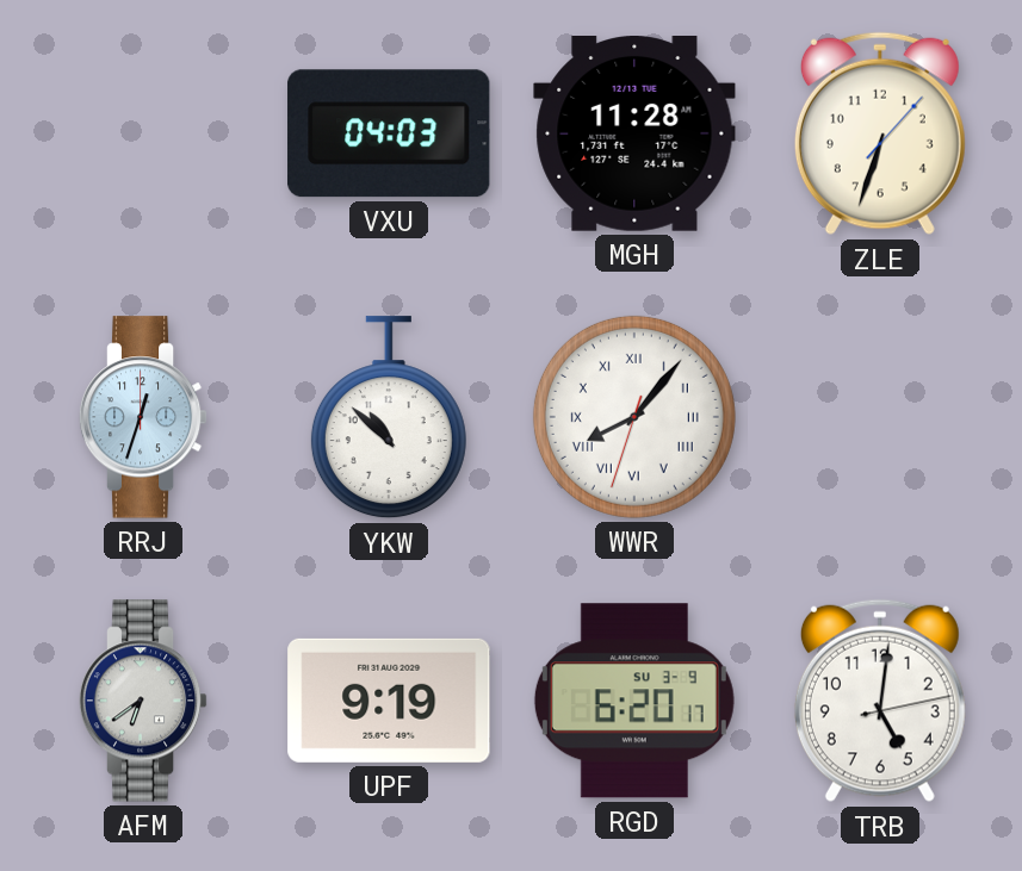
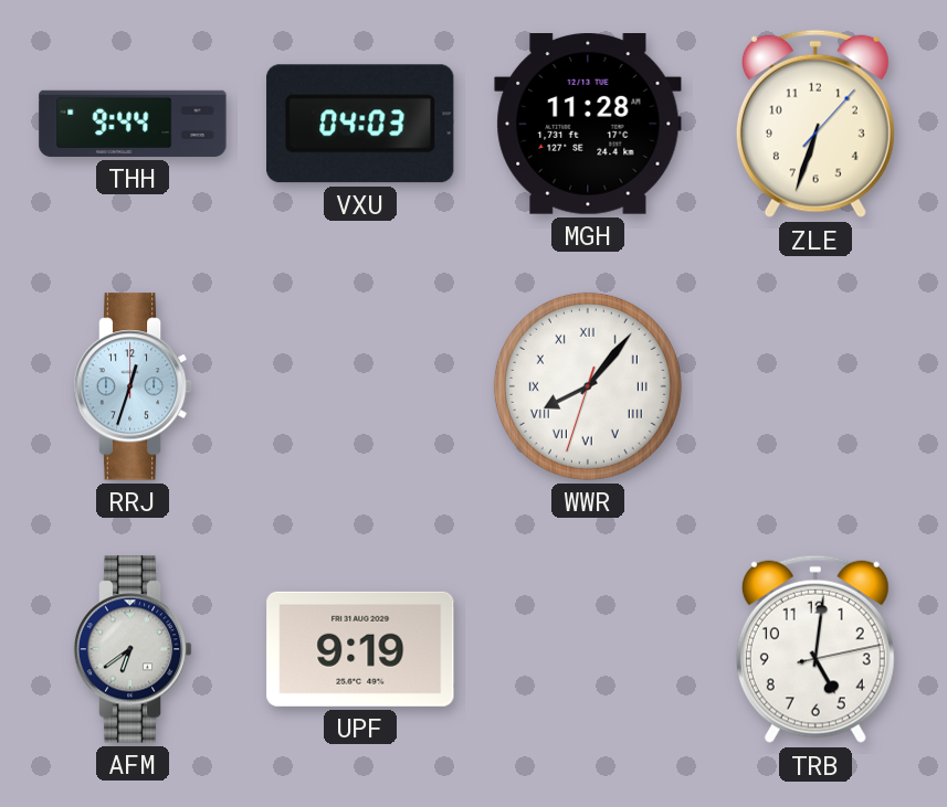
THH: none -> 9:44
YKW: 10:52 -> none
RGD: 6:20 -> none
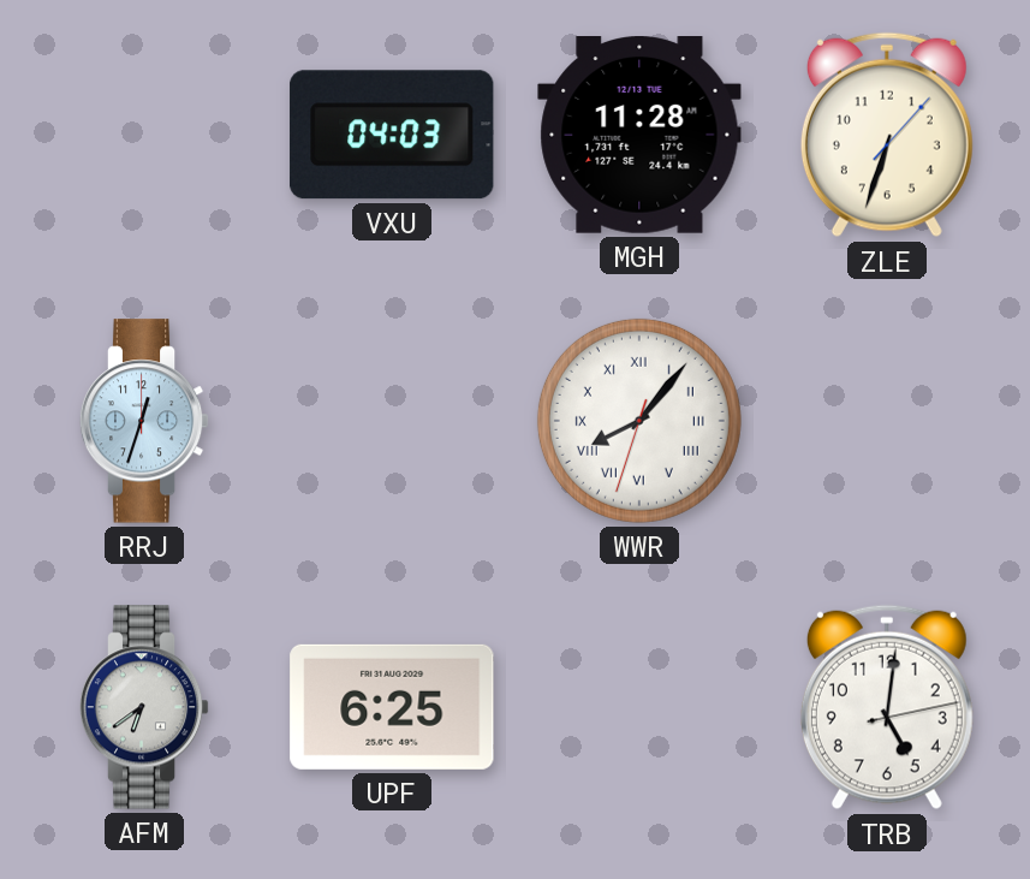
THH: 9:44 -> none
UPF: 9:19 -> 6:25
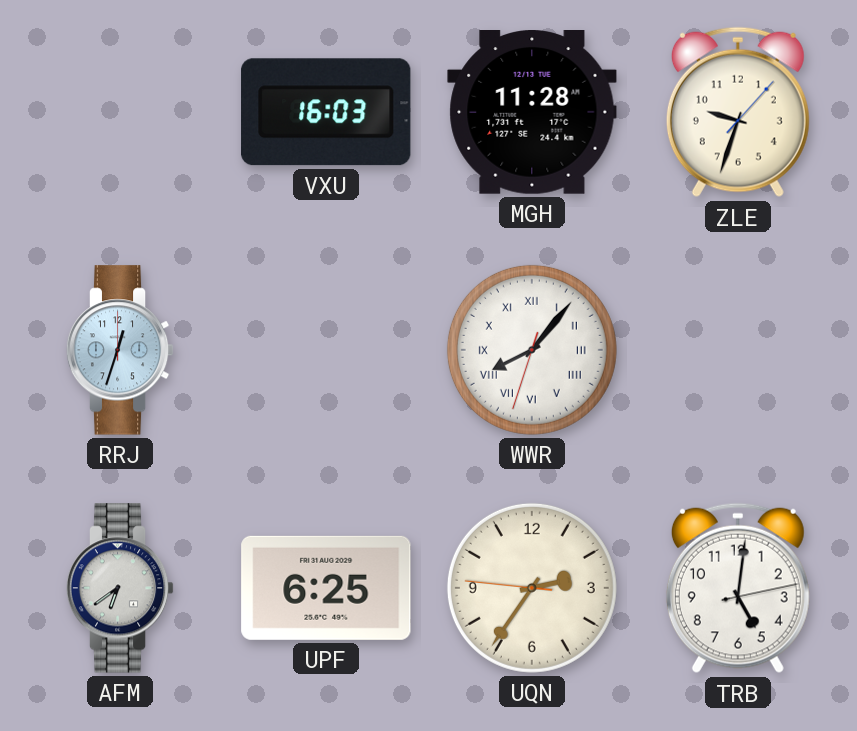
VXU: 04:03 -> 16:03
ZLE: 6:33 -> 9:33
UQN: none -> 2:35
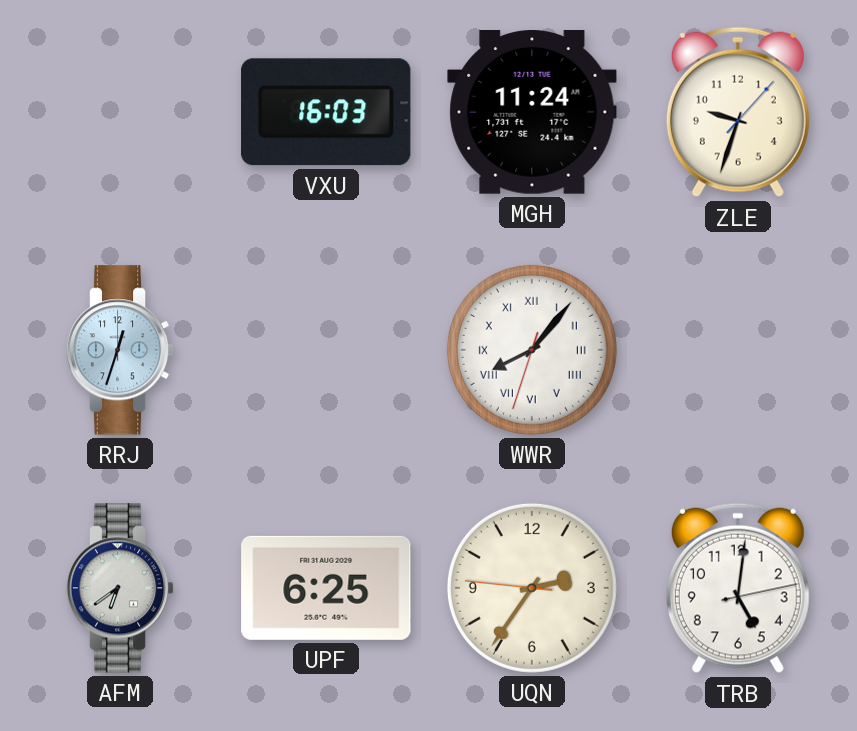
MGH: 11:28 -> 11:24
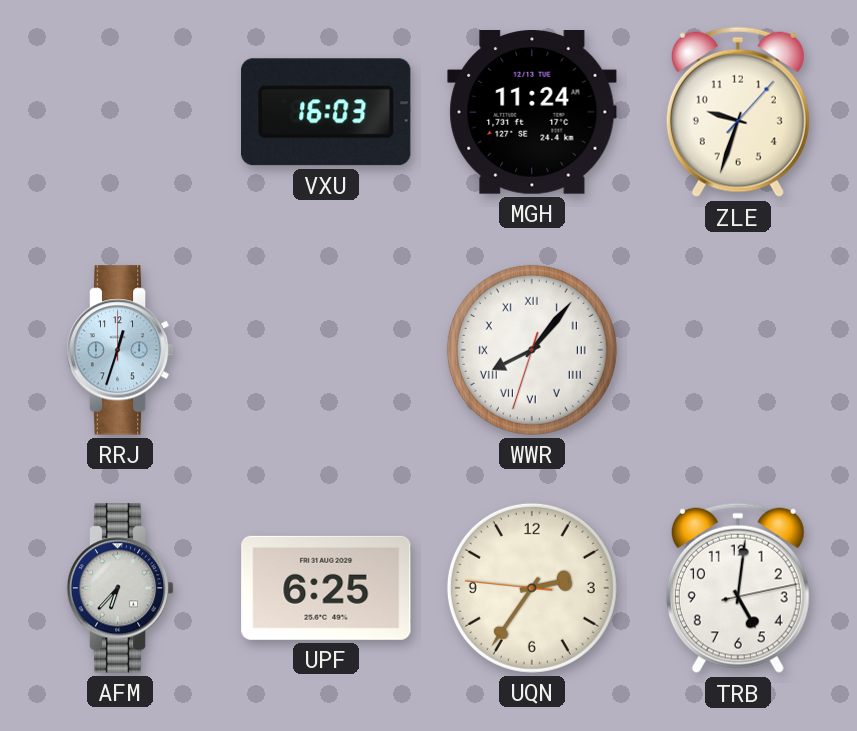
AFM: 6:39 -> 6:37
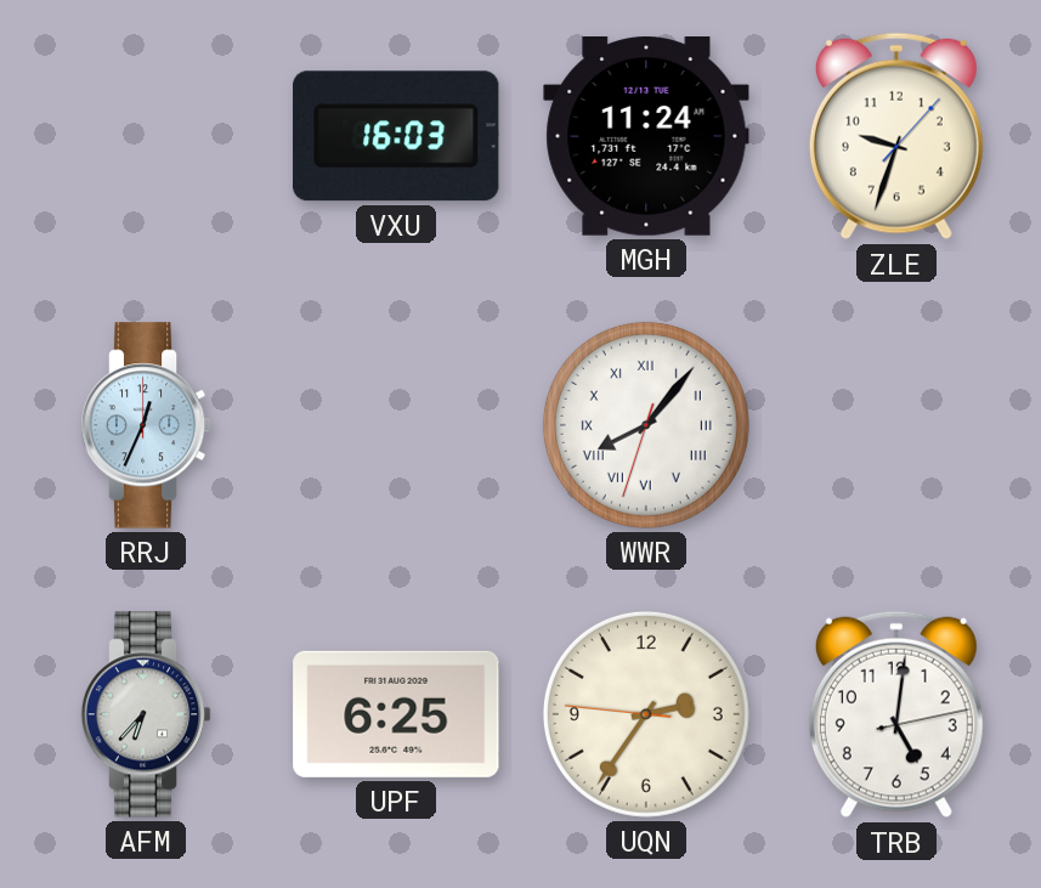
RRJ: 12:33 -> 12:34
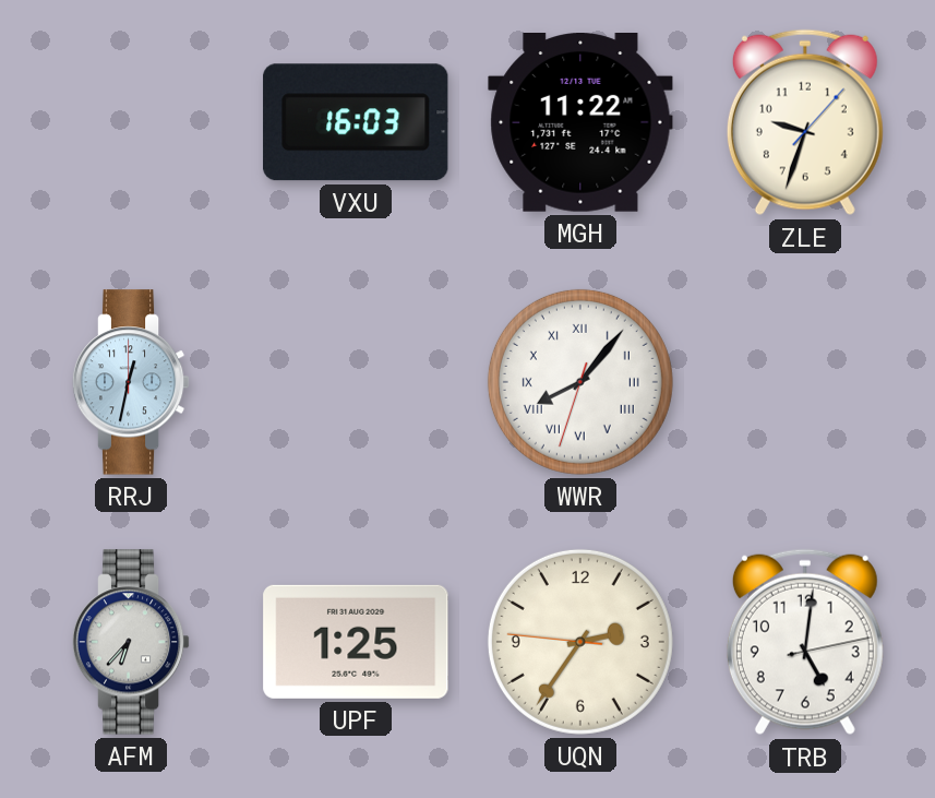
MGH: 11:24 -> 11:22
RRJ: 12:34 -> 12:32
UPF: 6:25 -> 1:25
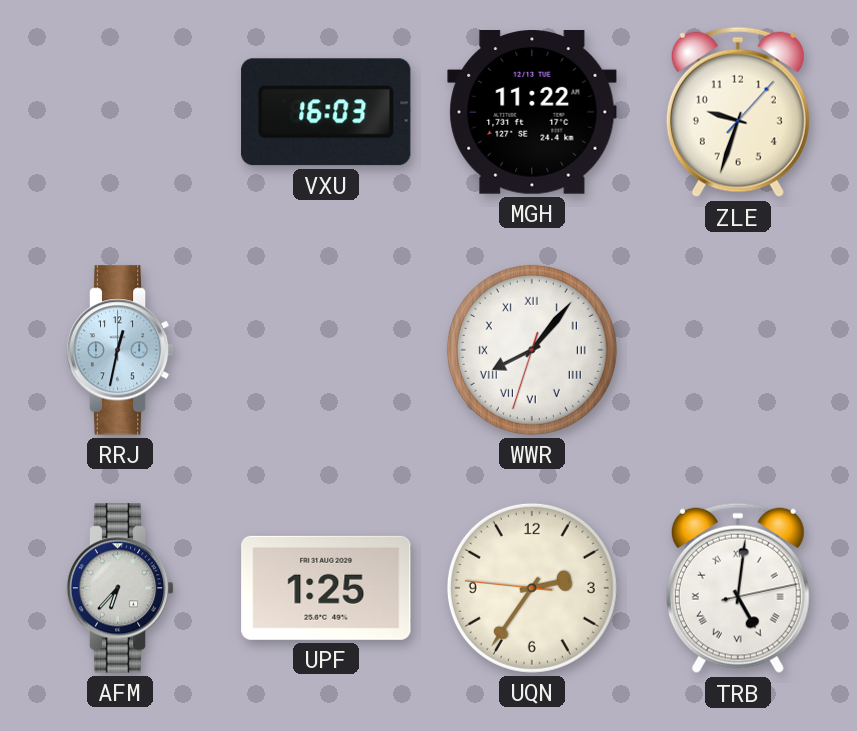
TRB numerals: Arabic -> Roman
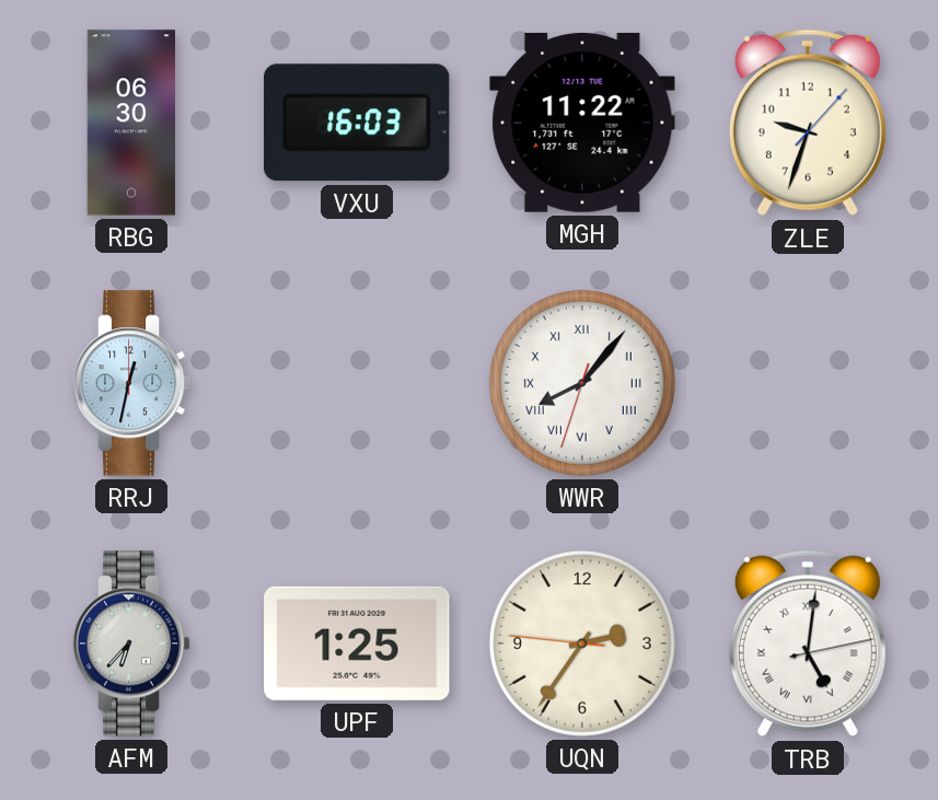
RBG: none -> 06:30
